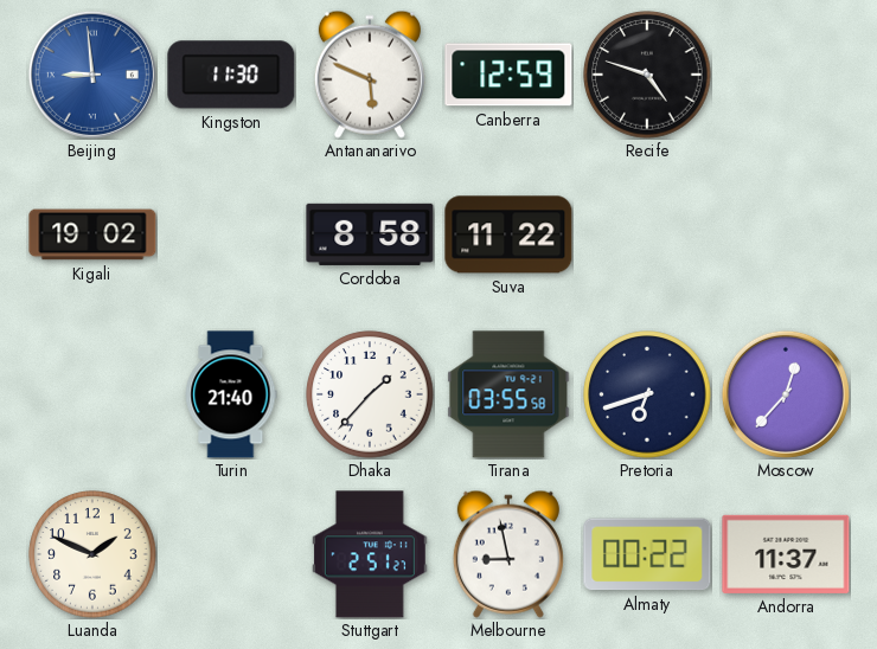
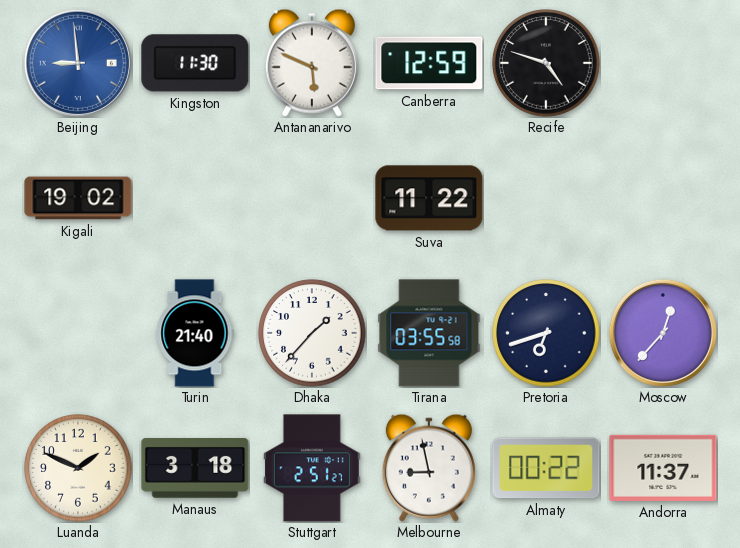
Cordoba: 8:58 -> none
Manaus: none -> 3:18
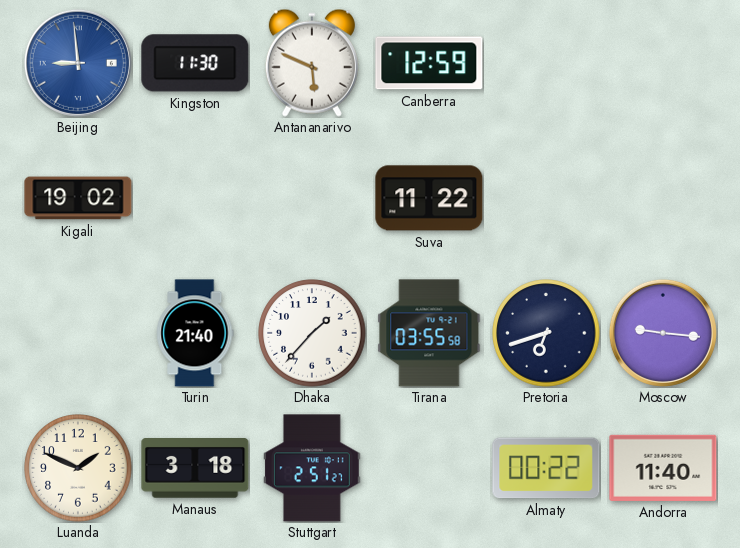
Recife: 4:48 -> none
Moscow: 12:37 -> 9:16
Melbourne: 8:58 -> none
Andorra: 11:37 -> 11:40
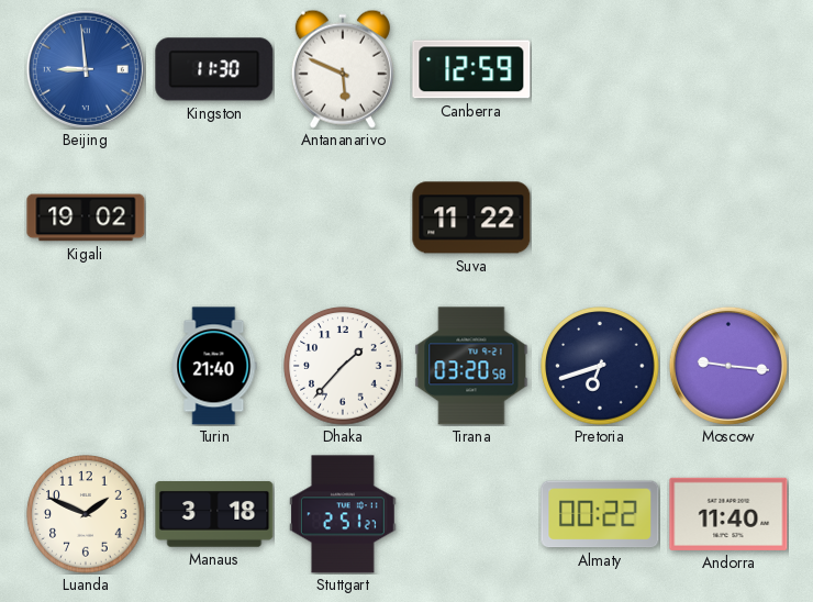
Tirana: 03:55 -> 03:20
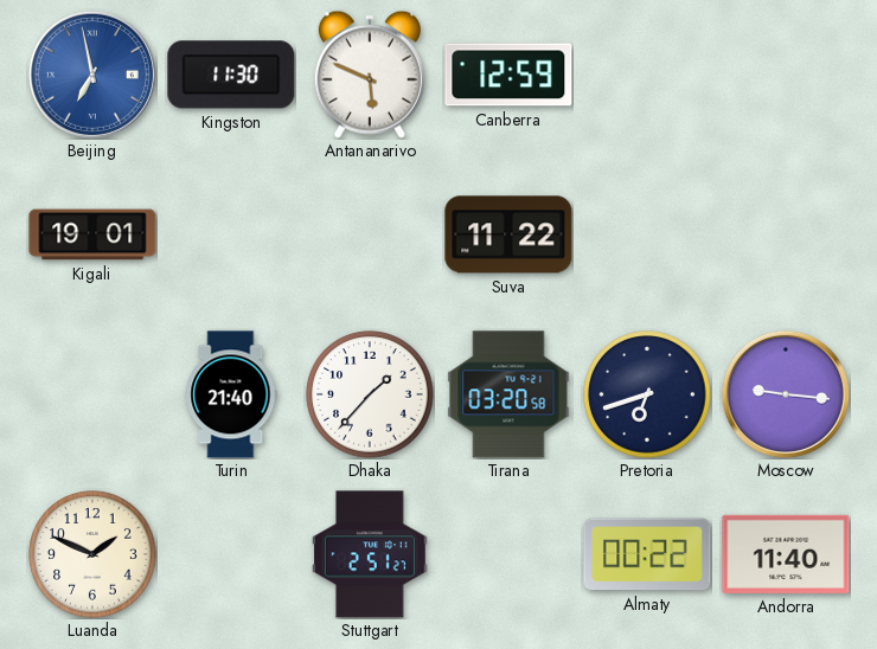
Beijing: 8:59 -> 6:58
Kigali: 19:02 -> 19:01
Manaus: 3:18 -> none
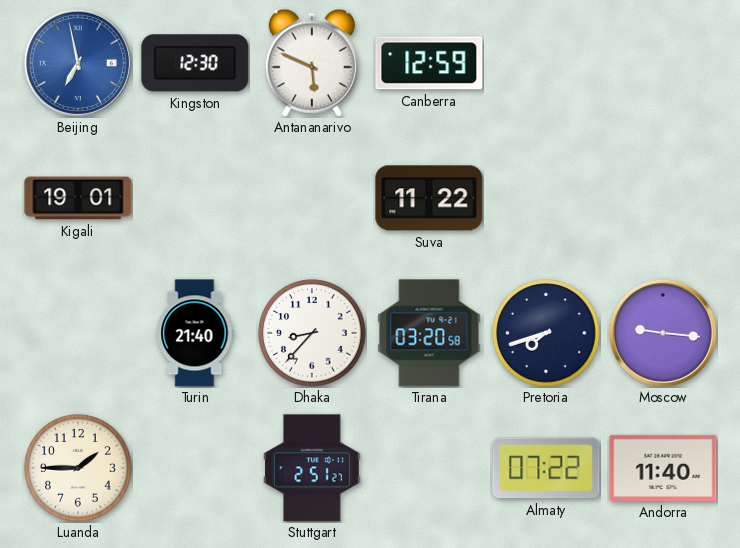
Kingston: 11:30 -> 12:30
Dhaka: 1:37 -> 8:37
Pretoria: 6:42 -> 7:42
Luanda: 1:49 -> 1:45
Almaty: 00:22 -> 07:22
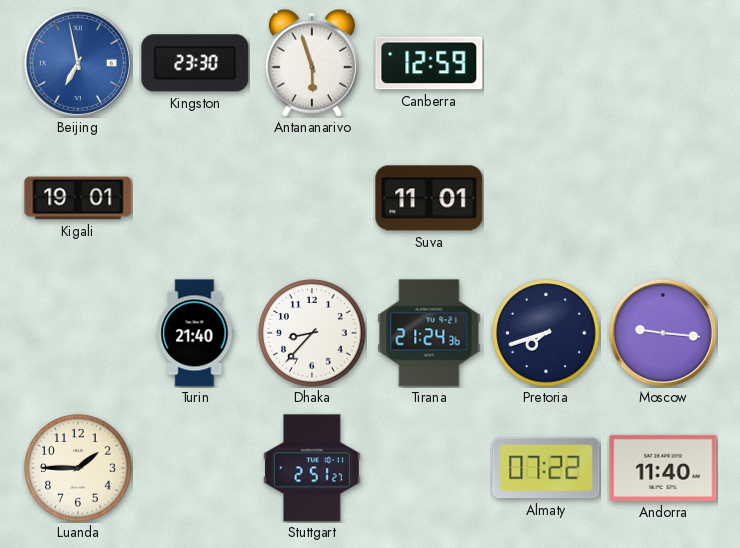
Kingston: 12:30 -> 23:30
Antananarivo: 5:49 -> 5:57
Suva: 11:22 -> 11:01
Tirana: 03:20 -> 21:24
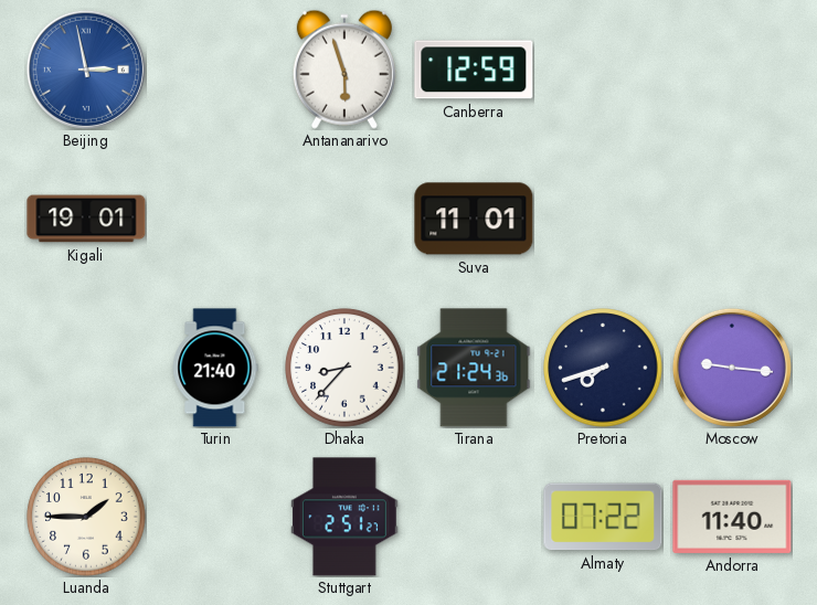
Beijing: 6:58 -> 2:58
Kingston: 23:30 -> none
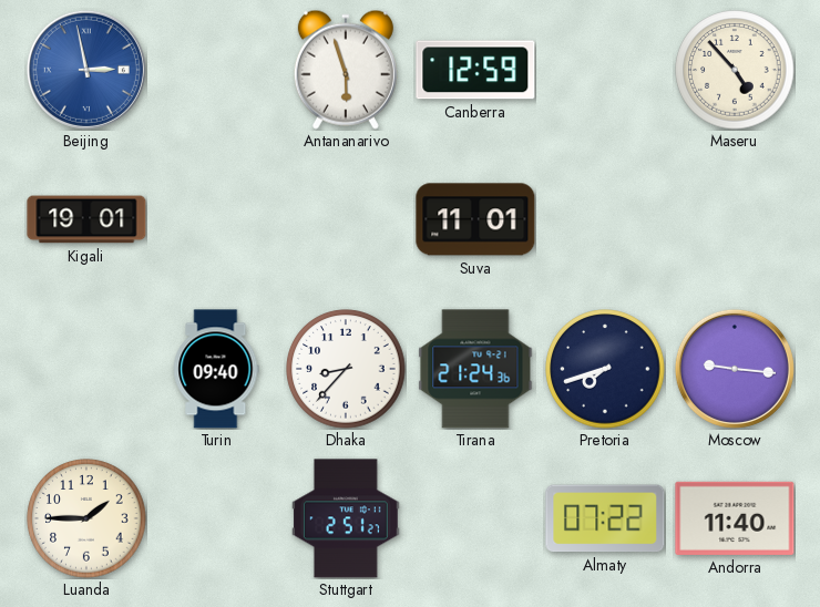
Maseru: none -> 4:53
Turin: 21:40 -> 09:40
